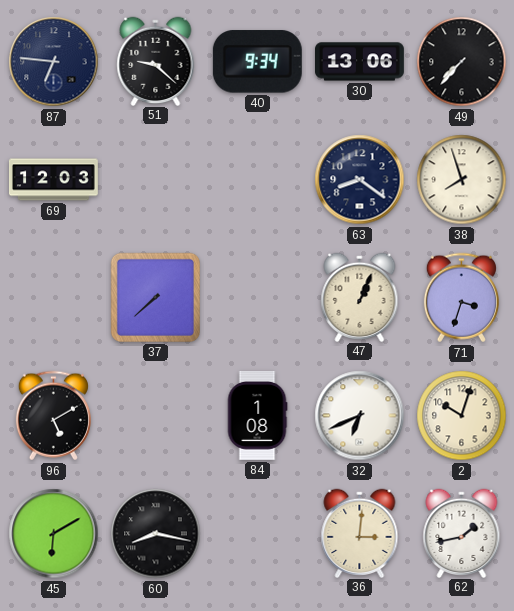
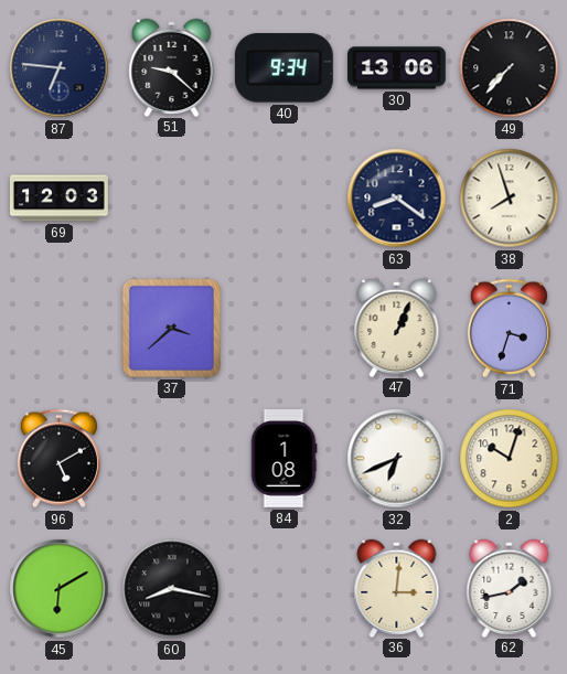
37: 7:38 -> 3:38
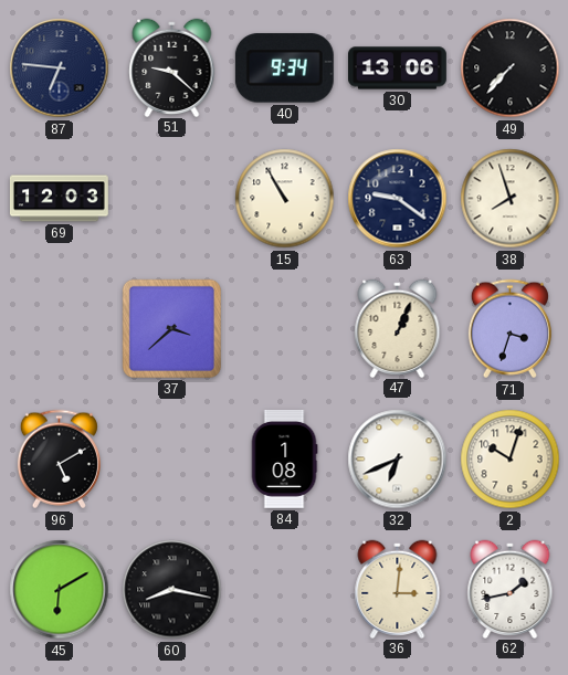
15: none -> 10:55
63: 8:21 -> 9:21
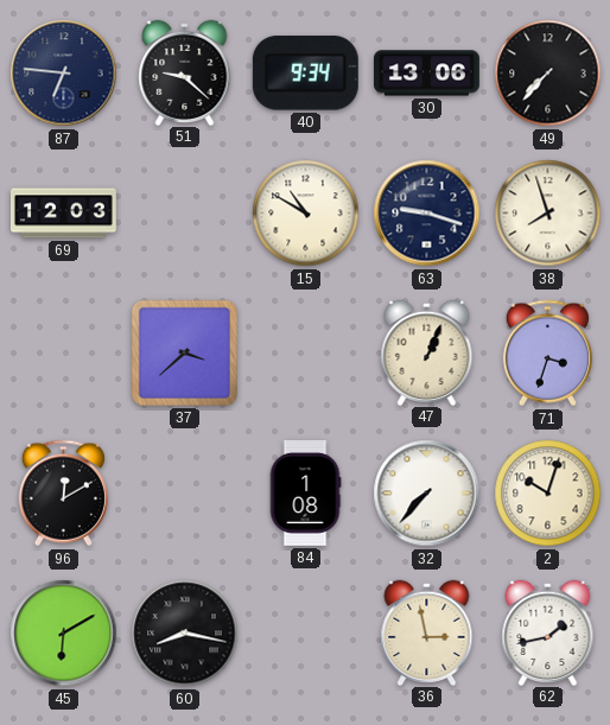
15: 10:55 -> 10:50
63: 9:21 -> 9:18
96: 5:10 -> 12:10
32: 6:41 -> 7:37
36: 3:01 -> 2:58
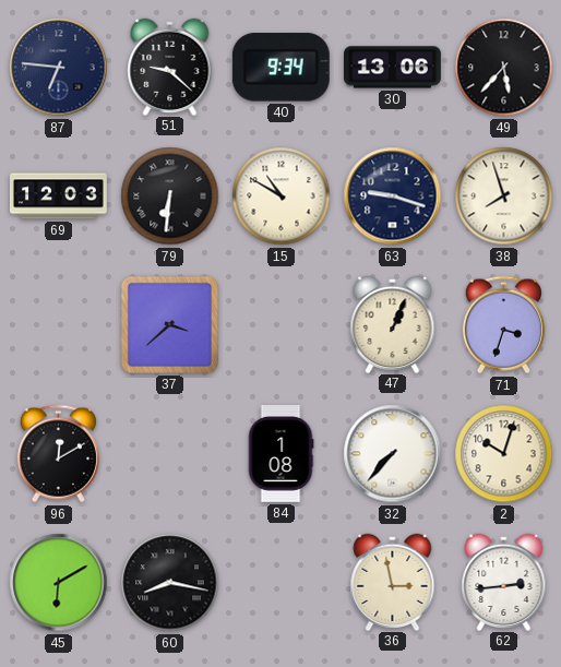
49: 7:37 -> 5:37
79: none -> 6:31
62: 1:43 -> 2:44
